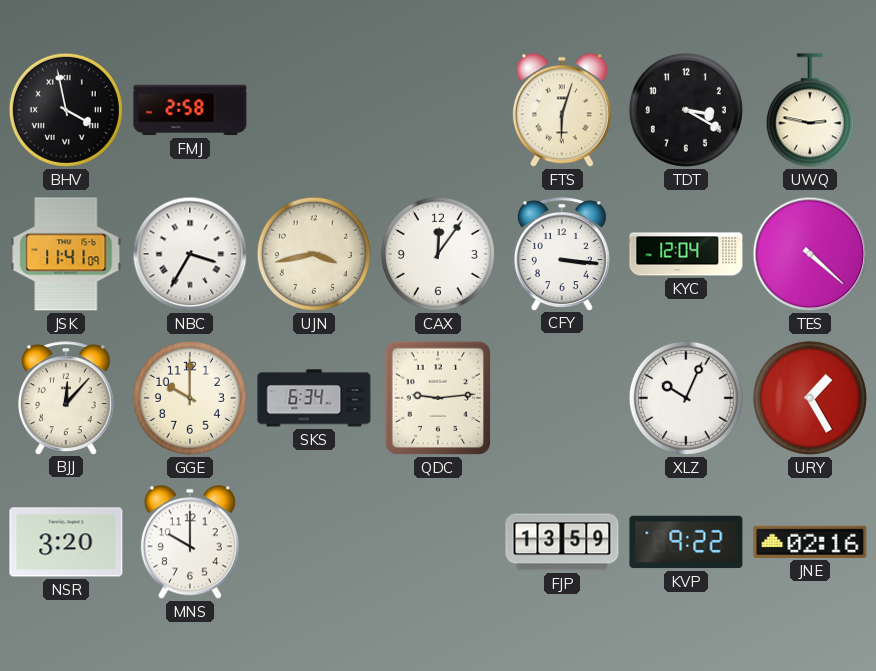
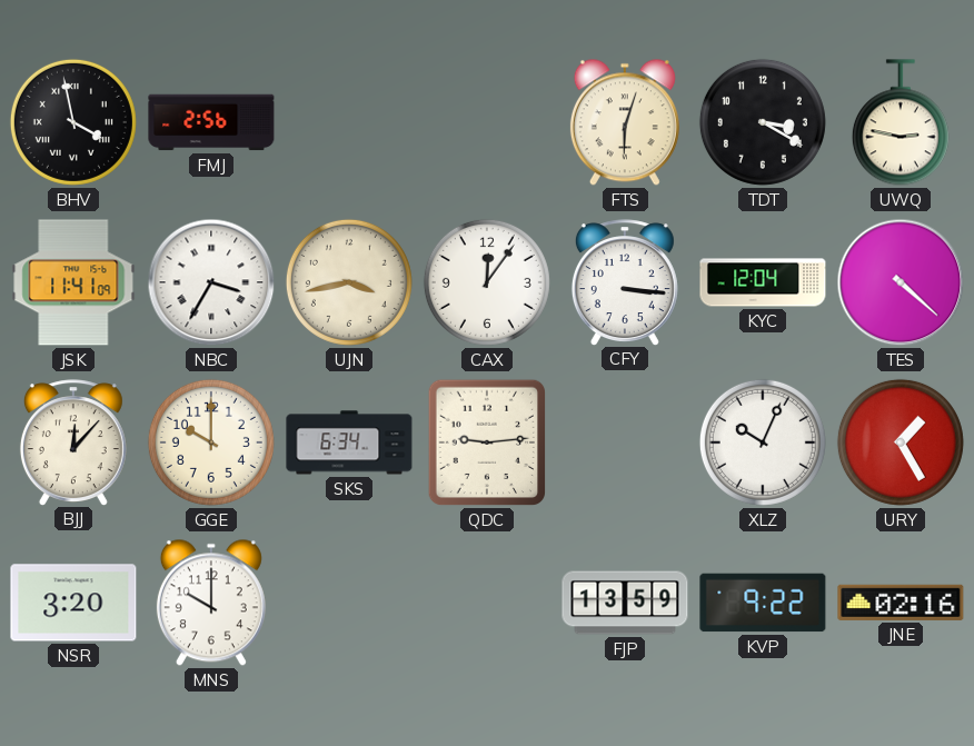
FMJ: 2:58 -> 2:56
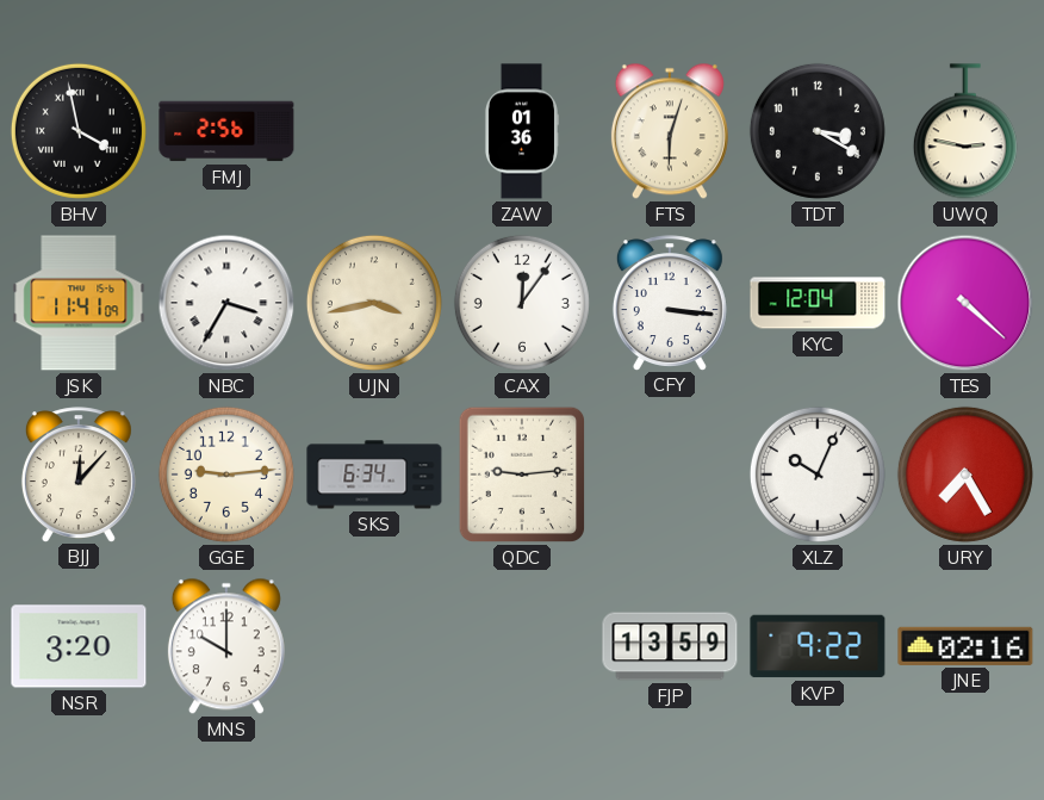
ZAW: none -> 01:36
GGE: 10:00 -> 9:14
URY: 1:25 -> 7:25
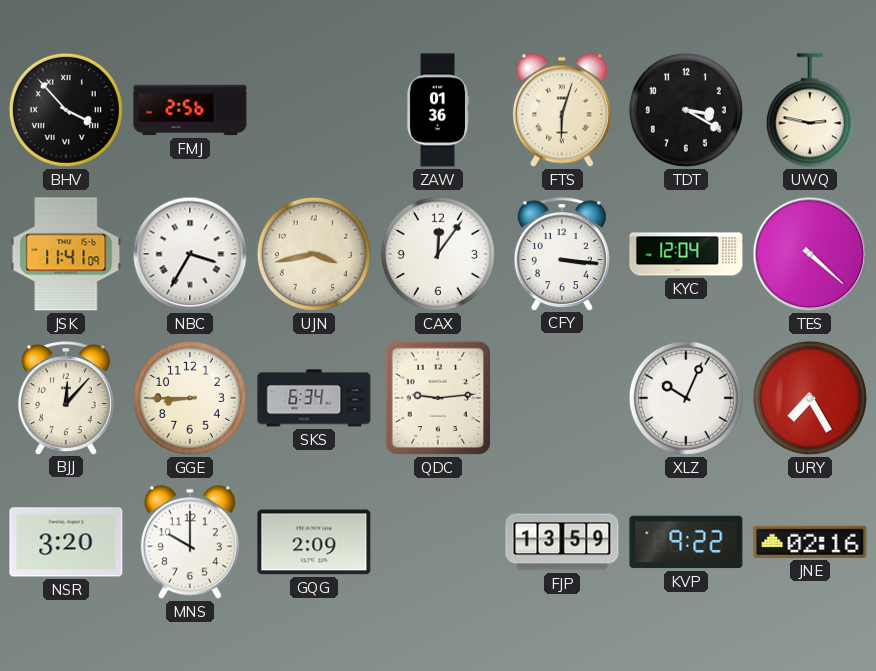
BHV: 3:58 -> 3:53
GGE: 9:14 -> 8:45
GQG: none -> 2:09
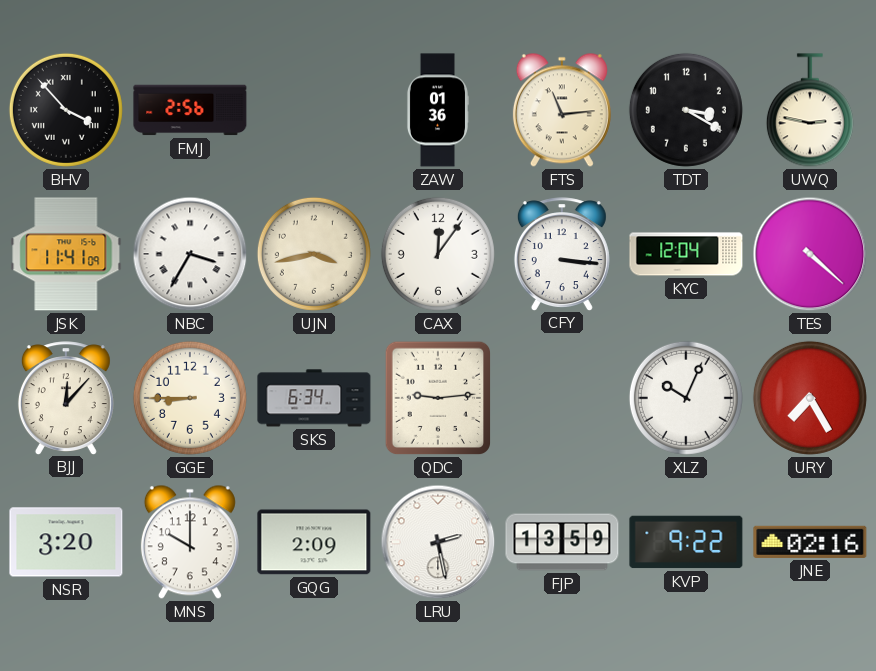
FTS: 6:03 -> 11:14
LRU: none -> 2:28
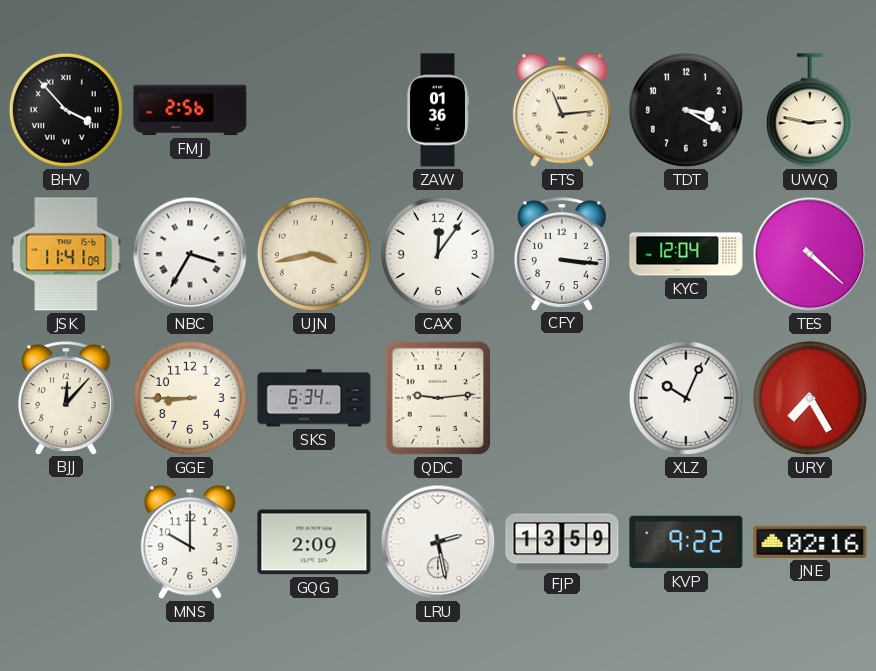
NSR: 3:20 -> none
